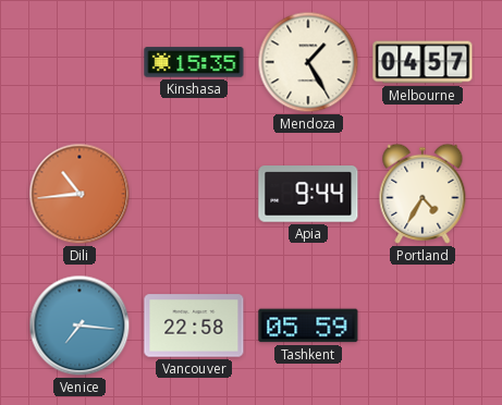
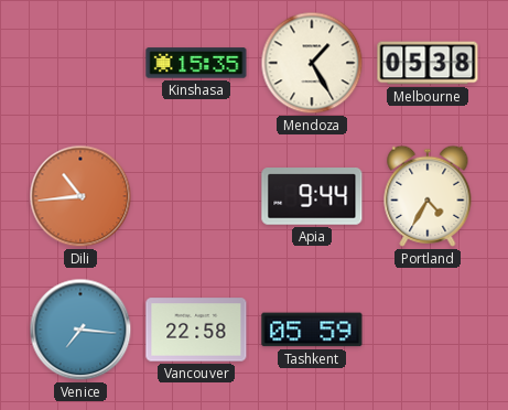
Melbourne: 04:57 -> 05:38
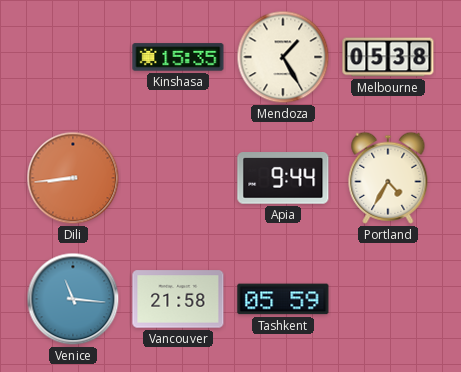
Dili: 10:44 -> 8:44
Venice: 7:16 -> 11:16
Vancouver: 22:58 -> 21:58
